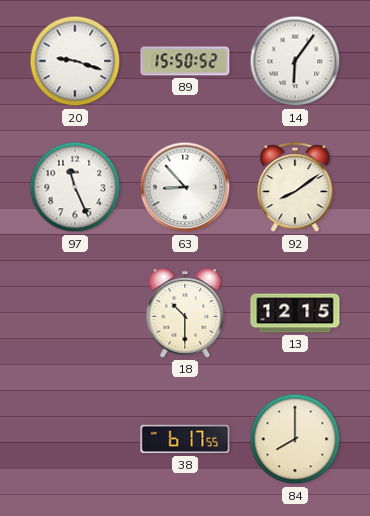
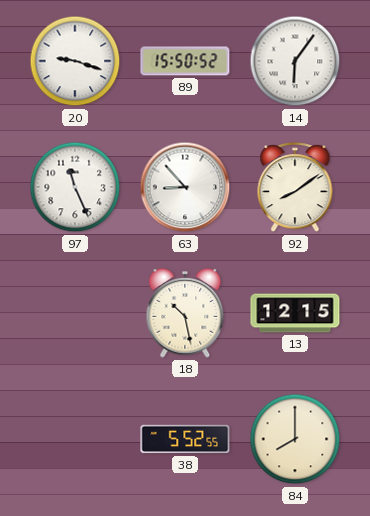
18: 10:30 -> 10:28
38: 6:17 -> 5:52
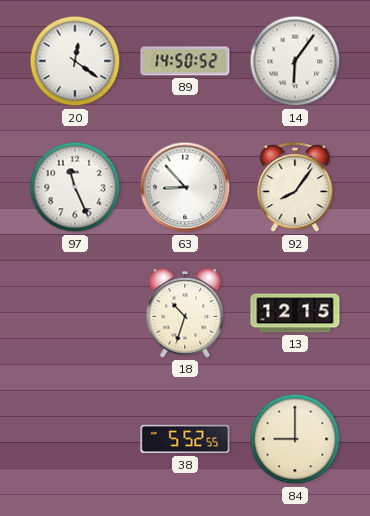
20: 9:18 -> 12:21
89: 15:50 -> 14:50
92: 8:09 -> 8:06
18: 10:28 -> 10:33
84: 8:00 -> 9:00
